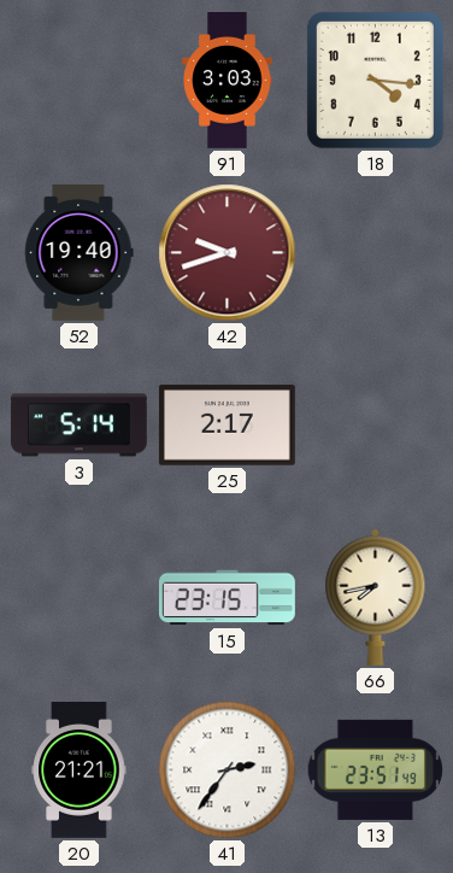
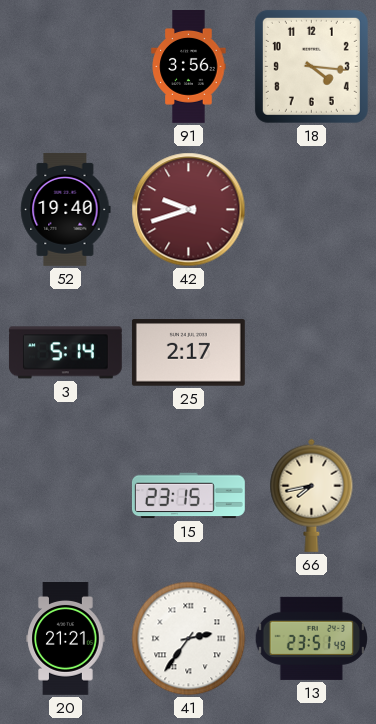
91: 3:03 -> 3:56
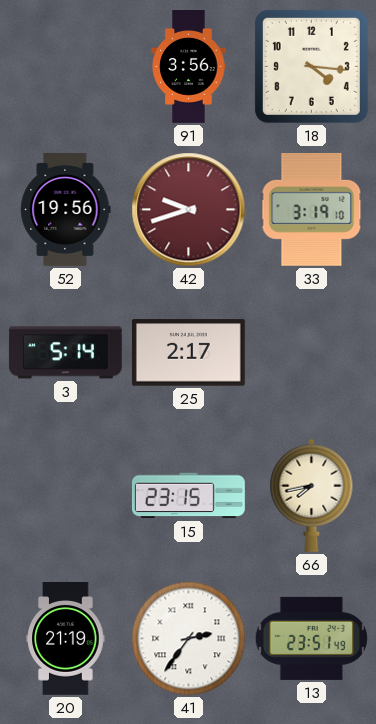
52: 19:40 -> 19:56
33: none -> 3:19
20: 21:21 -> 21:19
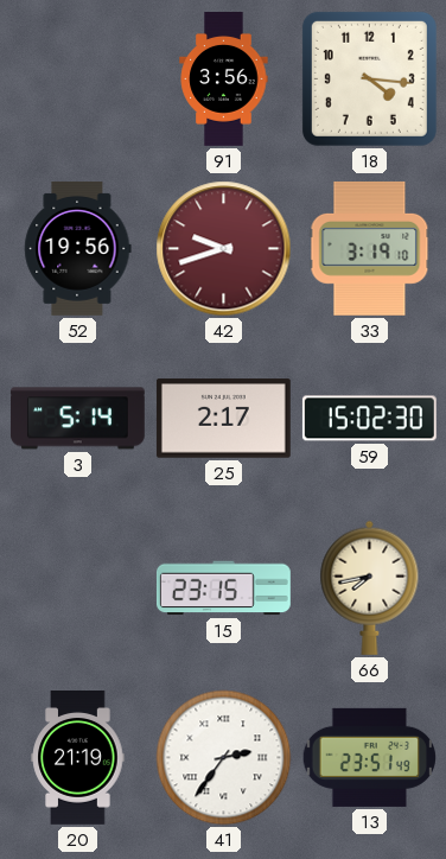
59: none -> 15:02
